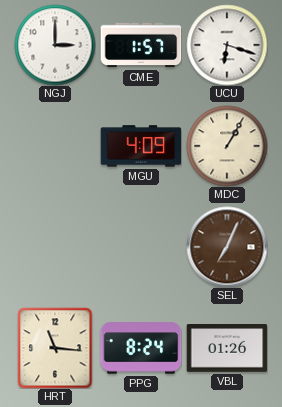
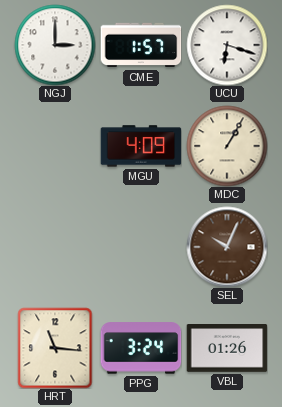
SEL: 7:04 -> 10:04
PPG: 8:24 -> 3:24
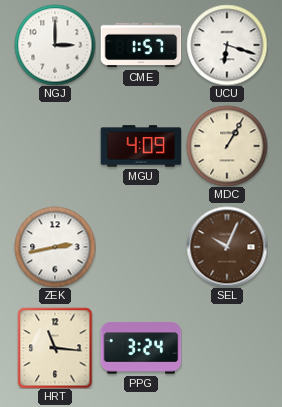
ZEK: none -> 2:43
VBL: 01:26 -> none
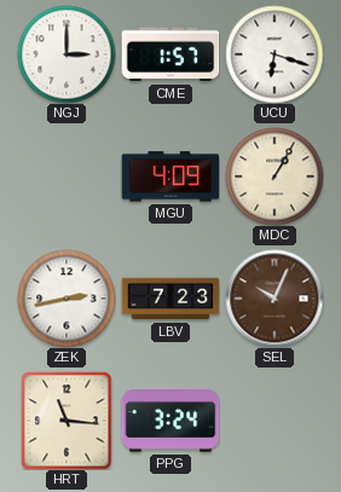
LBV: none -> 7:23
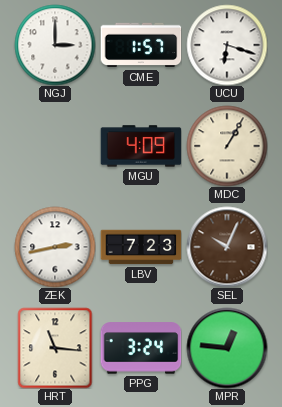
MPR: none -> 12:46
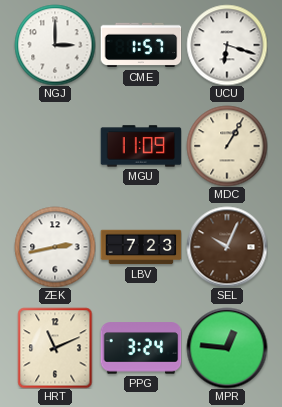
MGU: 4:09 -> 11:09
HRT: 11:16 -> 11:11
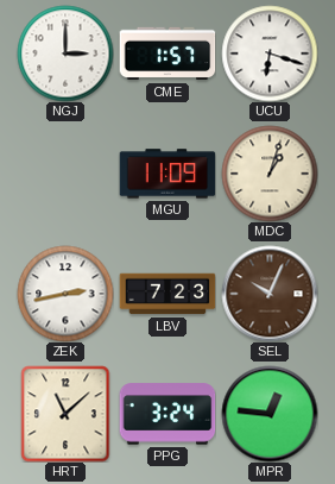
MDC: 1:05 -> 1:03
HRT: 11:11 -> 11:08
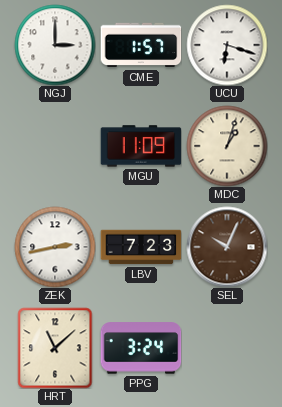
MPR: 12:46 -> none
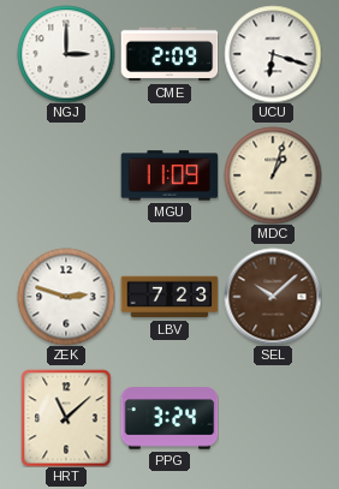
CME: 1:57 -> 2:09
ZEK: 2:43 -> 2:48
SEL: 10:04 -> 10:08
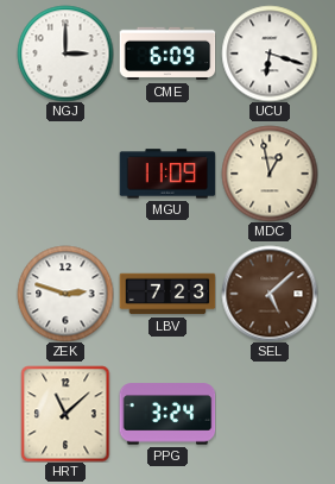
CME: 2:09 -> 6:09
MDC: 1:03 -> 12:58
SEL: 10:08 -> 5:08
